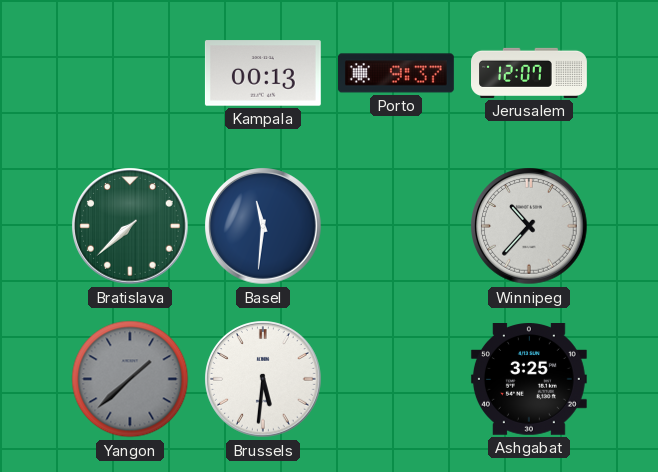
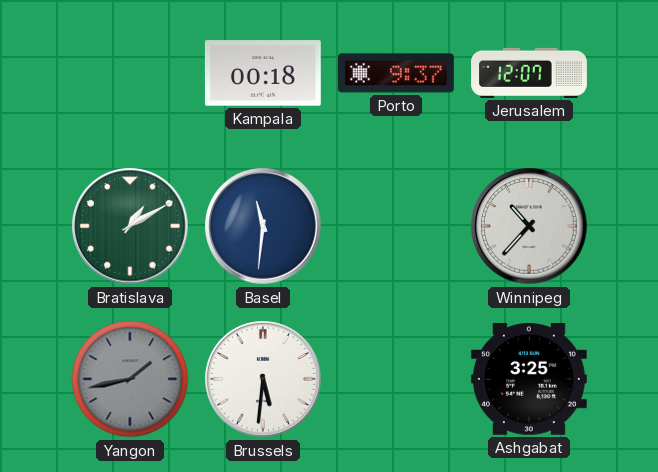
Kampala: 00:13 -> 00:18
Bratislava: 7:38 -> 1:10
Yangon: 1:38 -> 1:43
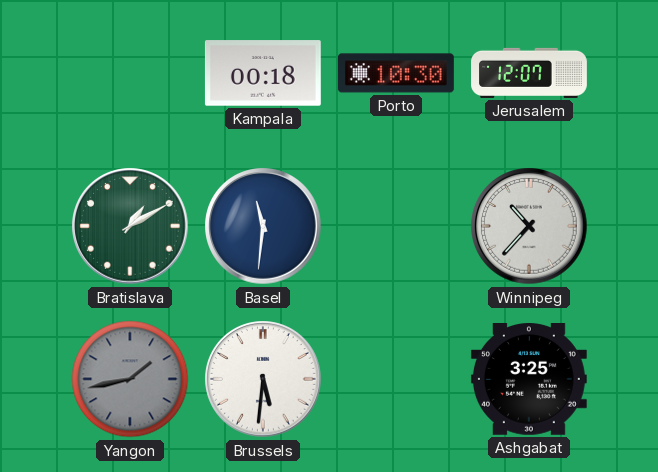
Porto: 9:37 -> 10:30
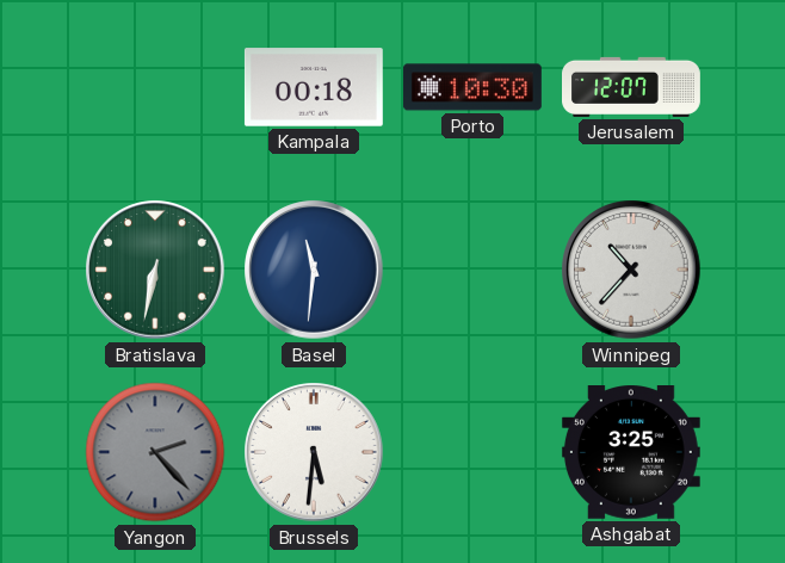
Bratislava: 1:10 -> 6:32
Yangon: 1:43 -> 2:23
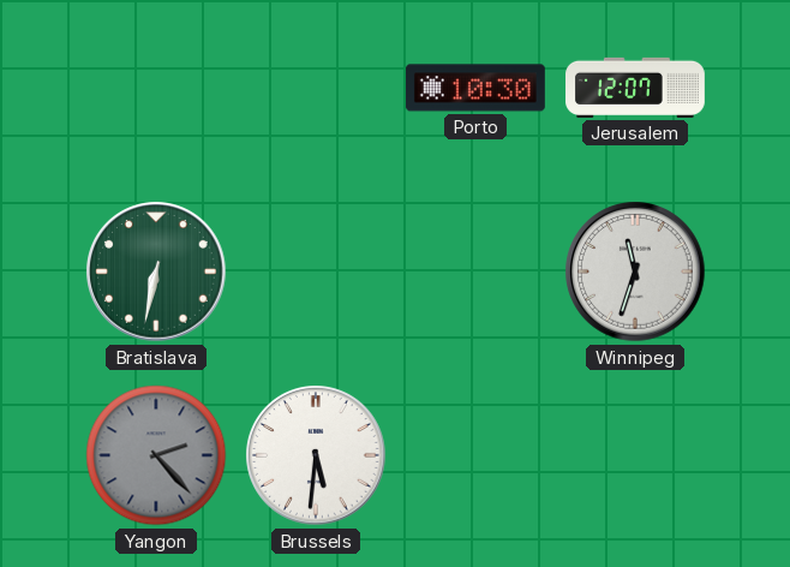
Kampala: 00:18 -> none
Basel: 11:31 -> none
Winnipeg: 10:37 -> 11:33
Ashgabat: 3:25 -> none
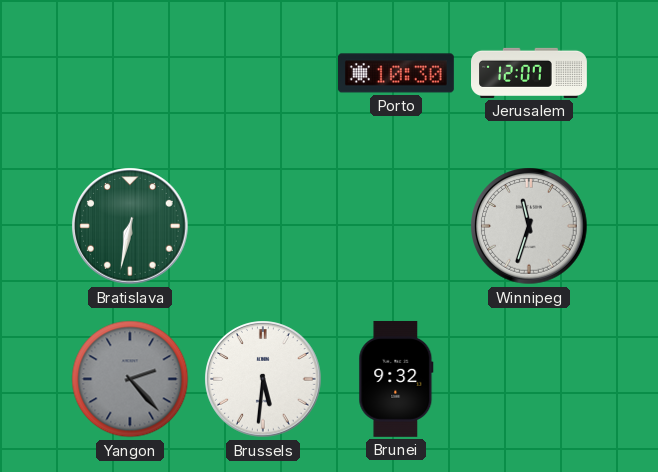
Brunei: none -> 9:32
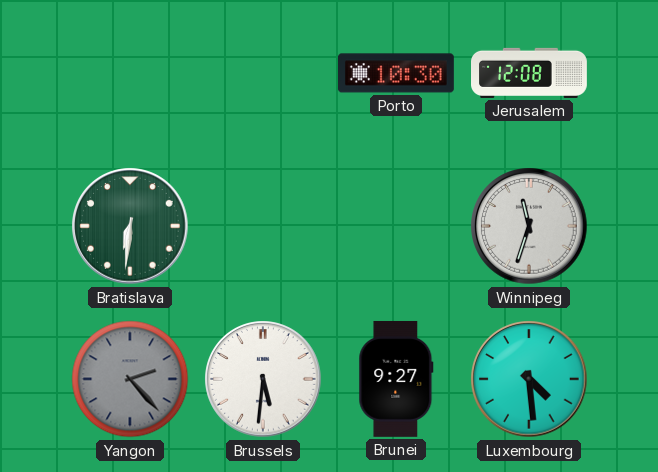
Jerusalem: 12:07 -> 12:08
Bratislava: 6:32 -> 6:31
Brunei: 9:32 -> 9:27
Luxembourg: none -> 4:29
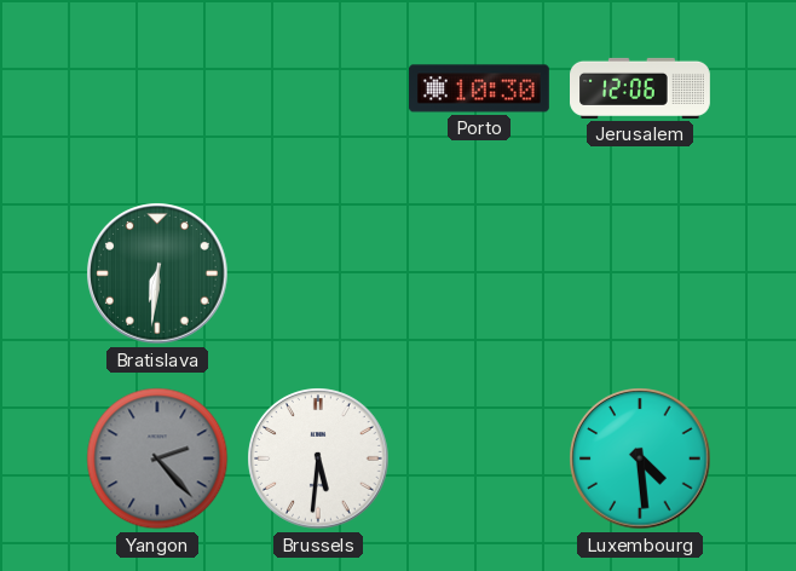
Jerusalem: 12:08 -> 12:06
Winnipeg: 11:33 -> none
Brunei: 9:27 -> none
